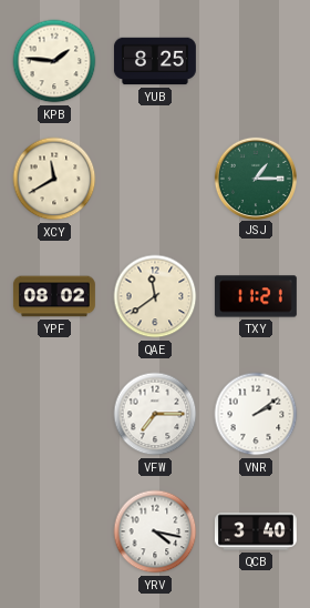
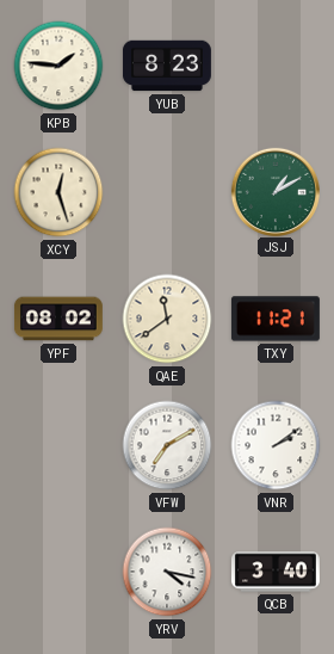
YUB: 8:25 -> 8:23
XCY: 11:40 -> 12:27
JSJ: 1:15 -> 1:10
VFW: 7:15 -> 7:10
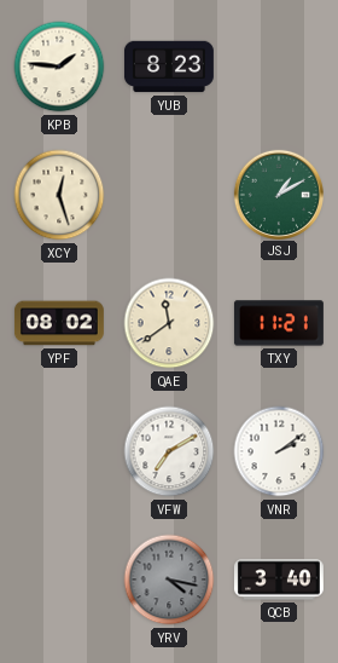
YRV dial: white -> grey
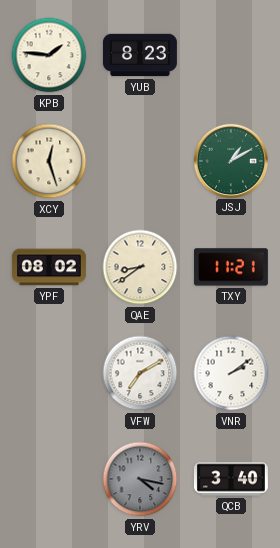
QAE: 11:39 -> 8:39
